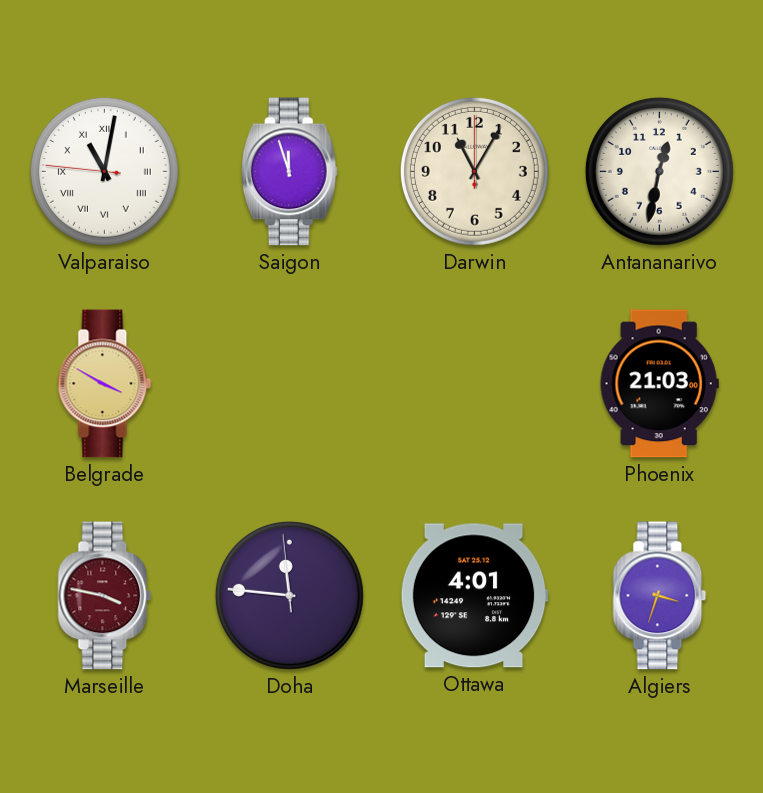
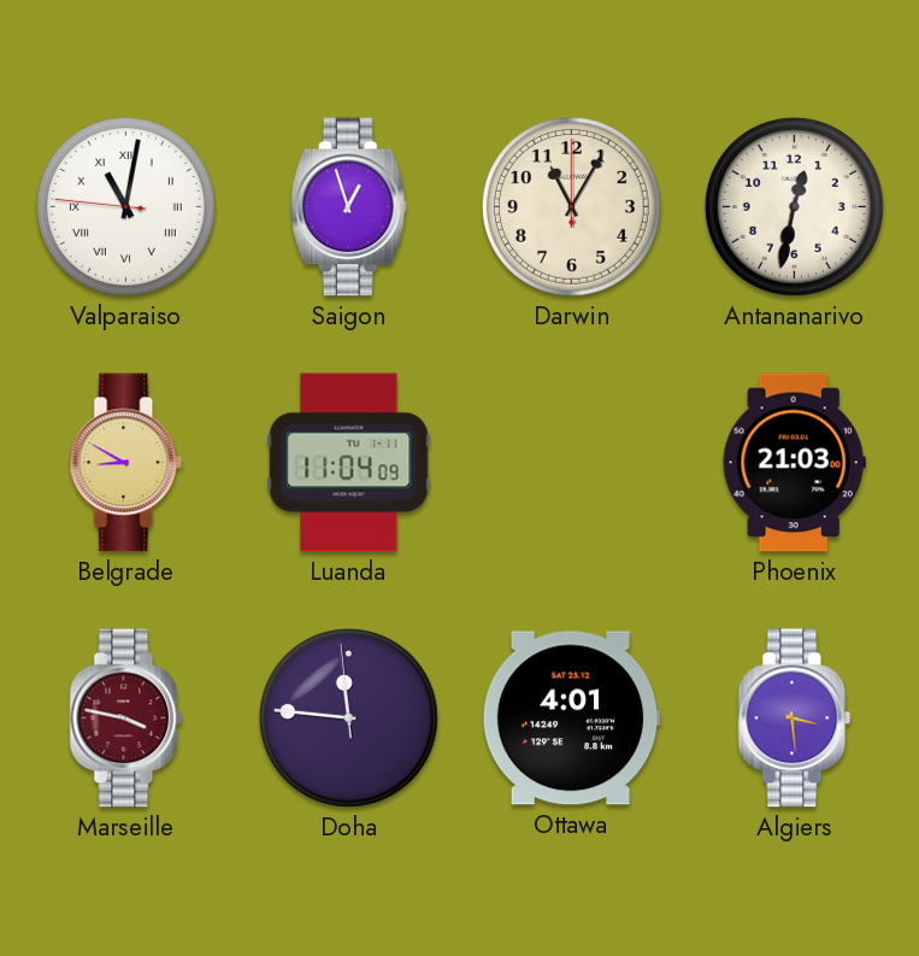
Saigon: 11:57 -> 12:57
Belgrade: 3:50 -> 8:50
Luanda: none -> 11:04
Algiers: 3:33 -> 3:29
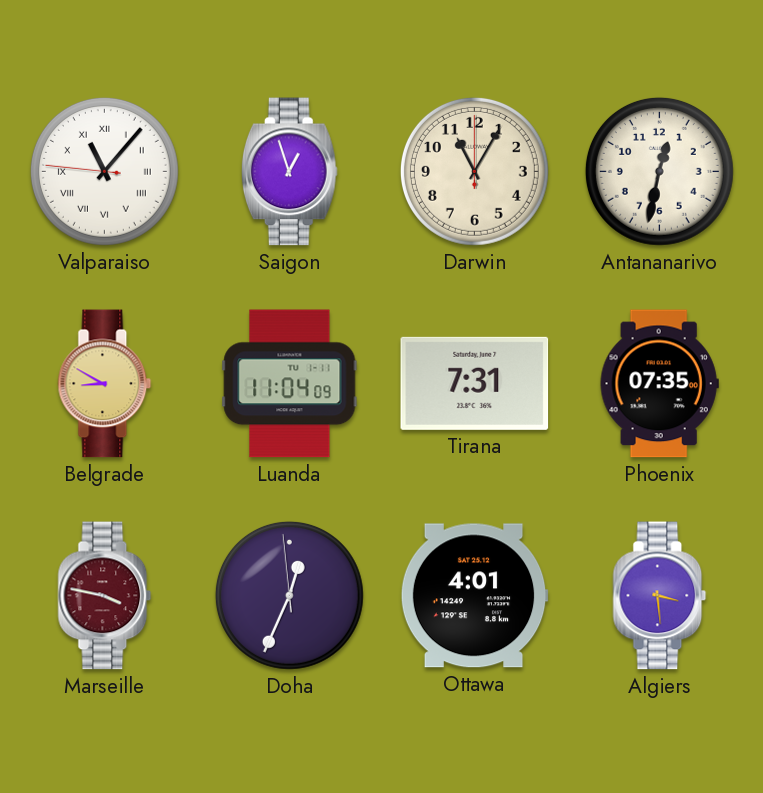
Valparaiso: 11:01 -> 11:06
Tirana: none -> 7:31
Phoenix: 21:03 -> 07:35
Doha: 11:45 -> 12:33
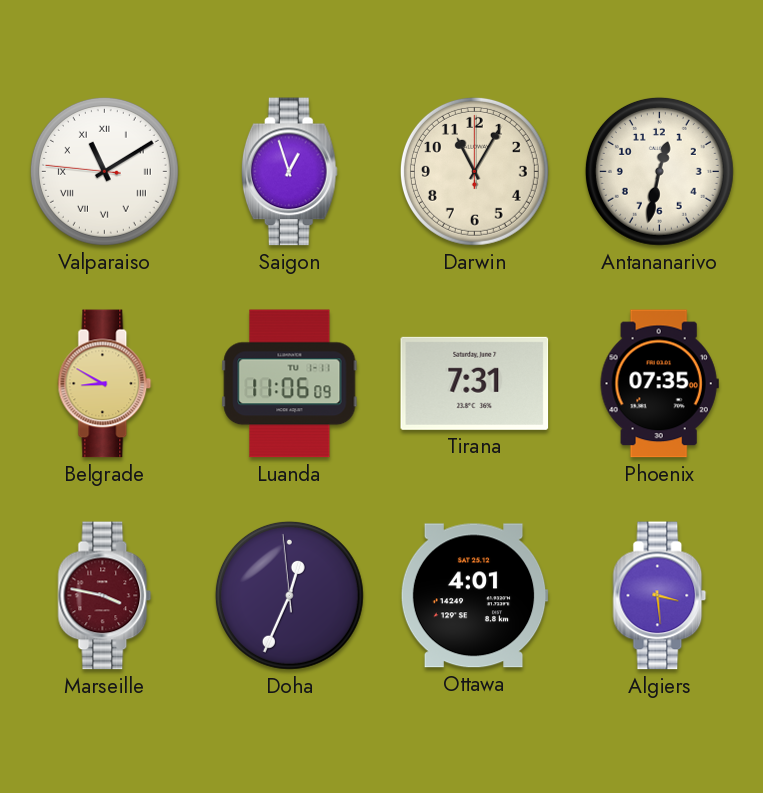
Valparaiso: 11:06 -> 11:09
Luanda: 11:04 -> 11:06
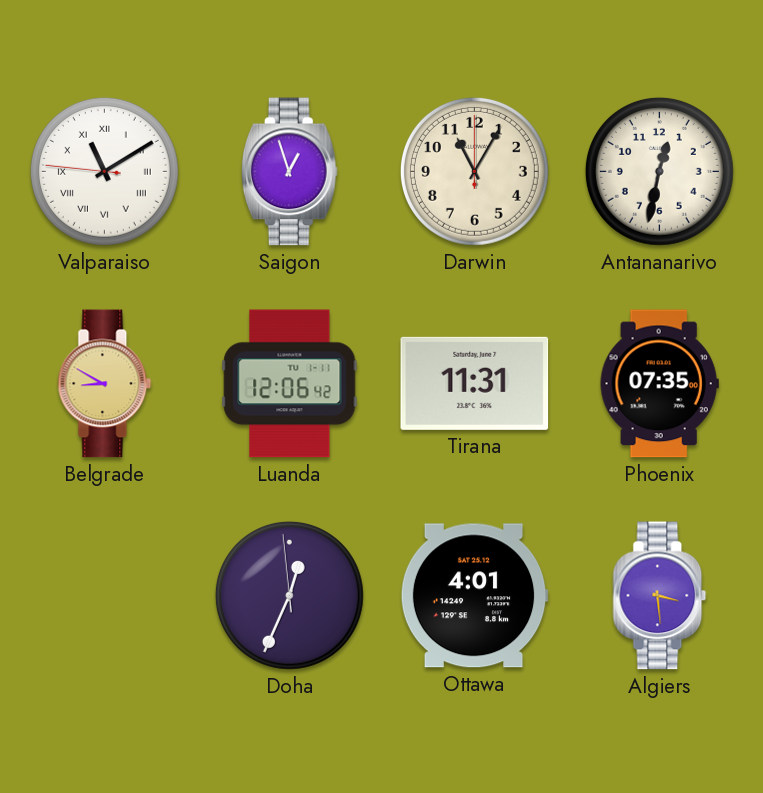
Luanda: 11:06 -> 12:06
Tirana: 7:31 -> 11:31
Marseille: 3:47 -> none
